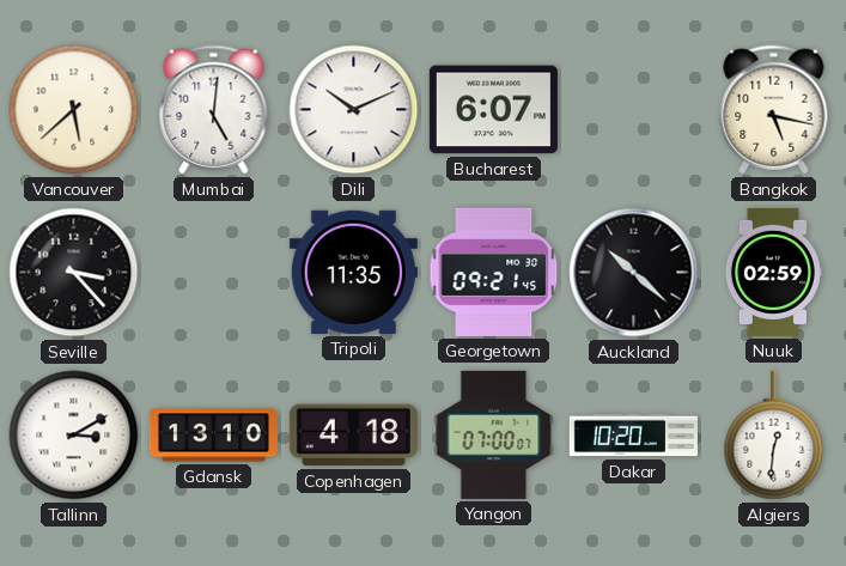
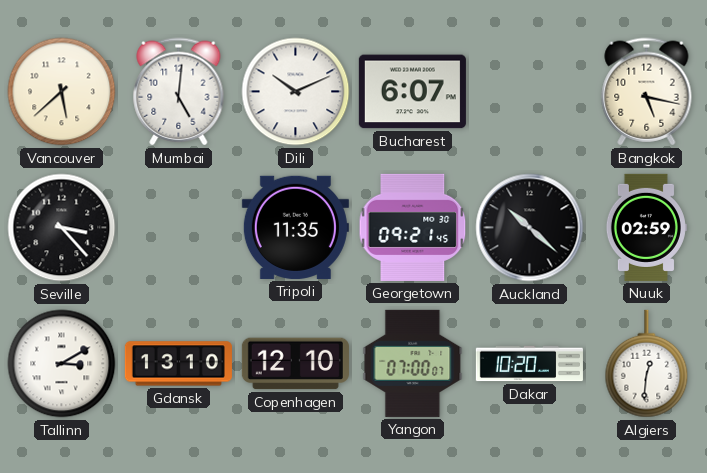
Copenhagen: 4:18 -> 12:10
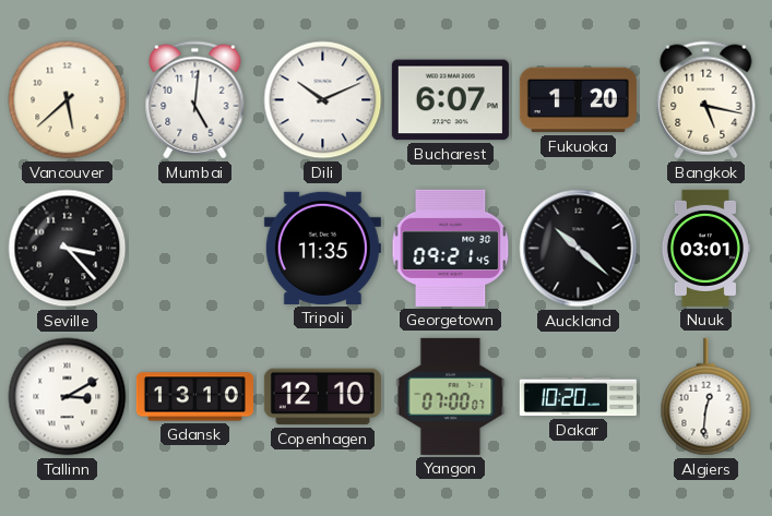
Fukuoka: none -> 1:20
Nuuk: 02:59 -> 03:01
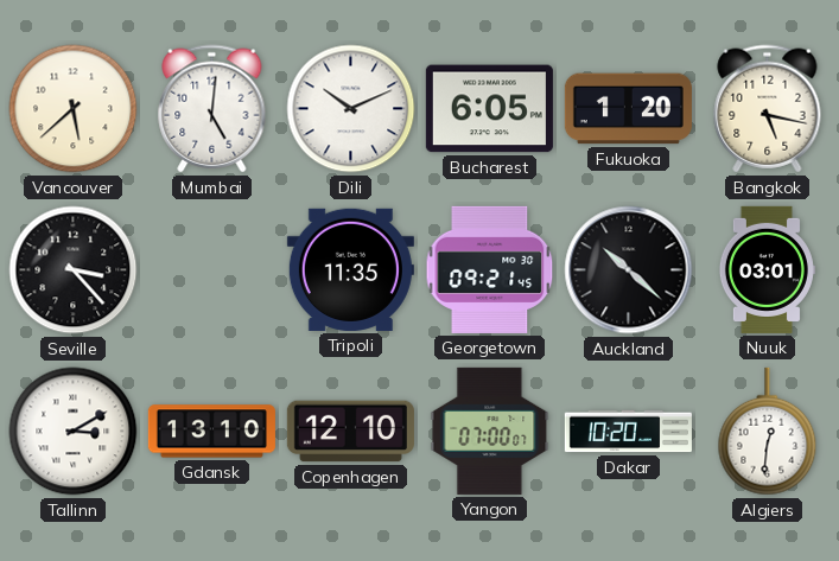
Bucharest: 6:07 -> 6:05
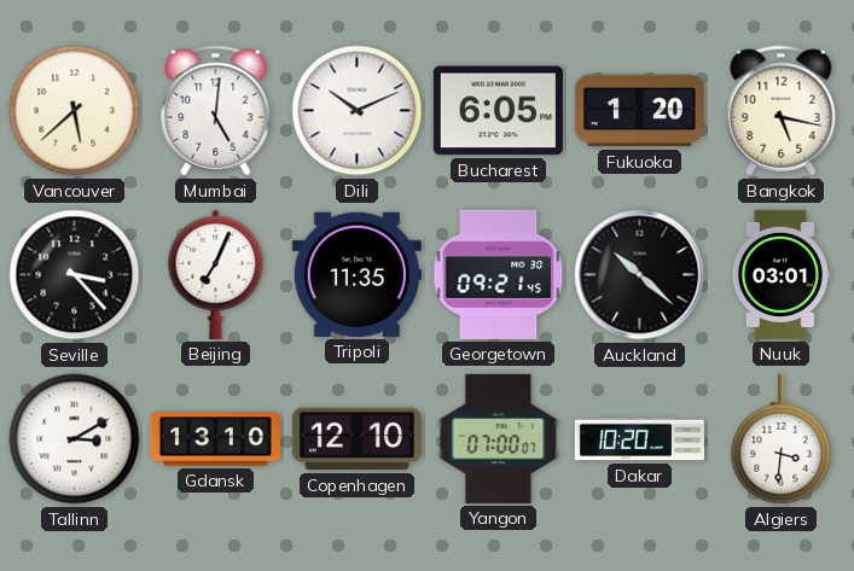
Beijing: none -> 7:04
Algiers: 12:31 -> 3:31
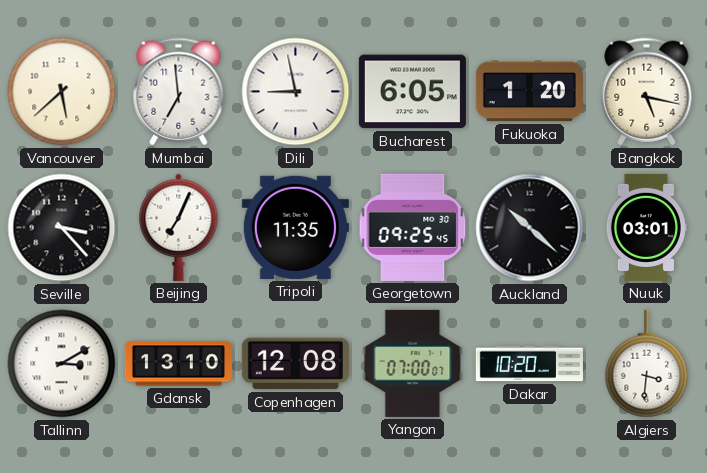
Mumbai: 5:01 -> 6:59
Dili: 10:11 -> 8:58
Georgetown: 09:21 -> 09:25
Copenhagen: 12:10 -> 12:08
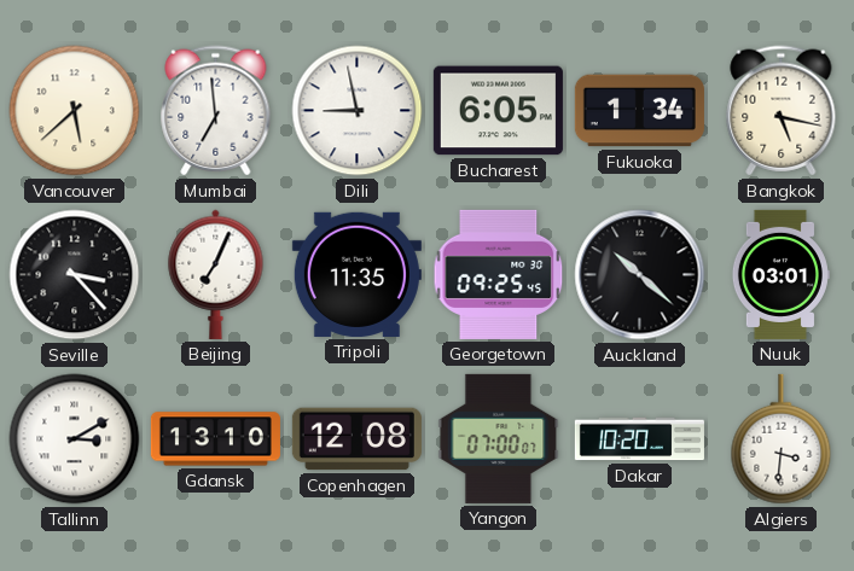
Fukuoka: 1:20 -> 1:34
